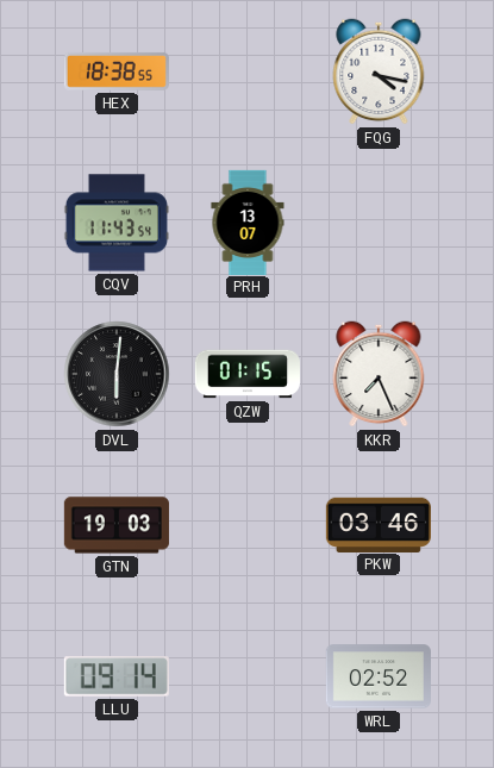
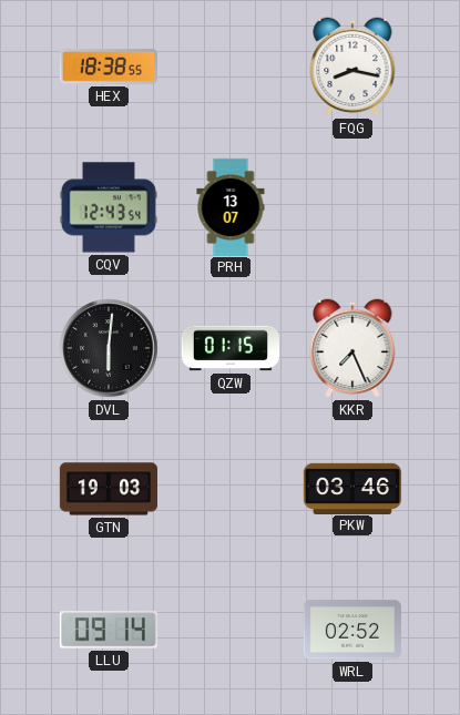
FQG: 4:17 -> 8:17
CQV: 11:43 -> 12:43
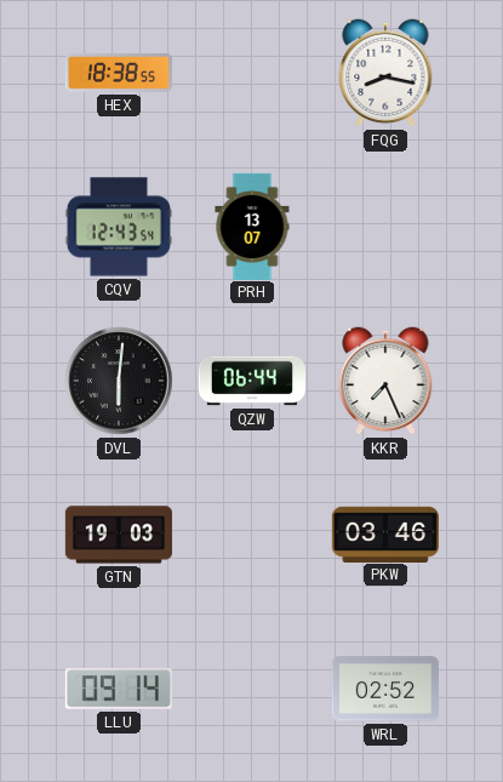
QZW: 01:15 -> 06:44
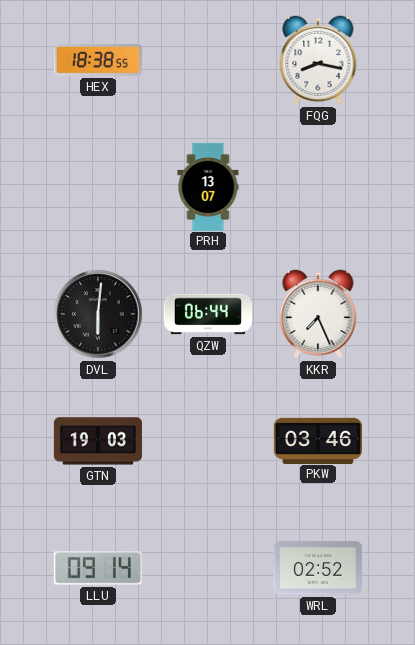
CQV: 12:43 -> none
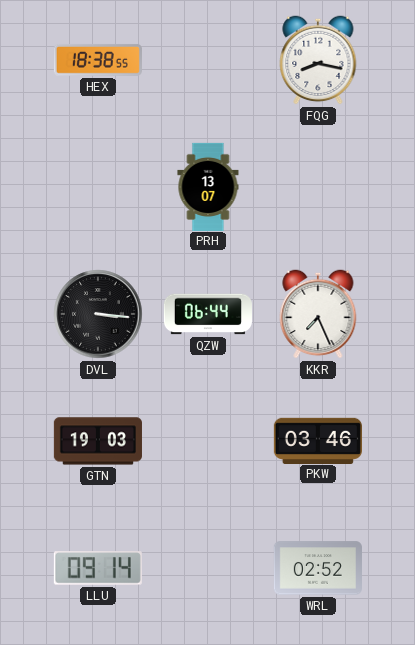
DVL: 6:01 -> 3:16
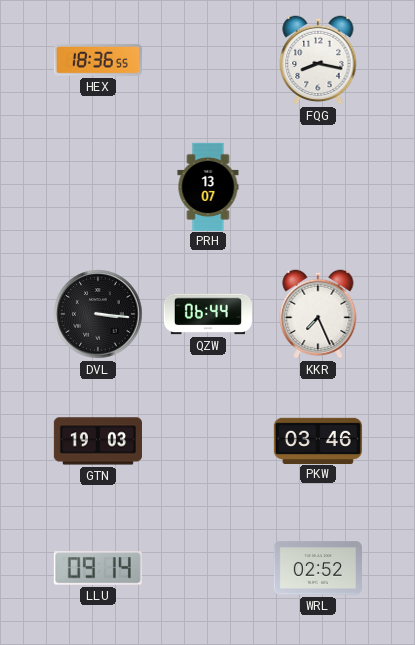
HEX: 18:38 -> 18:36
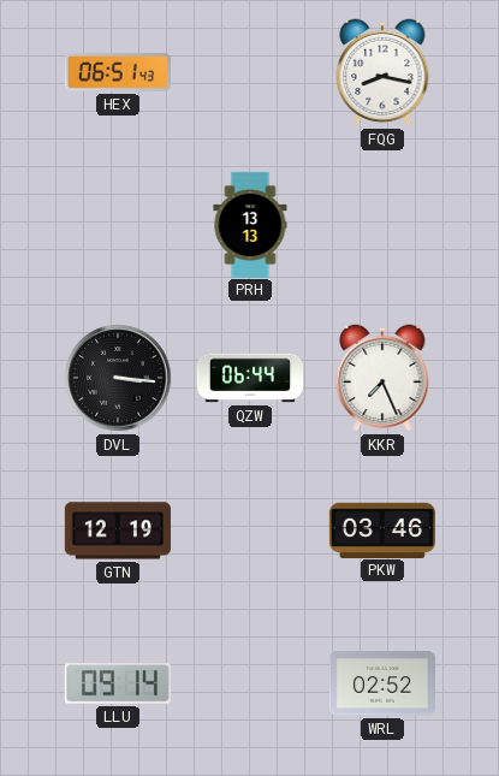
HEX: 18:36 -> 06:51
PRH: 13:07 -> 13:13
GTN: 19:03 -> 12:19
